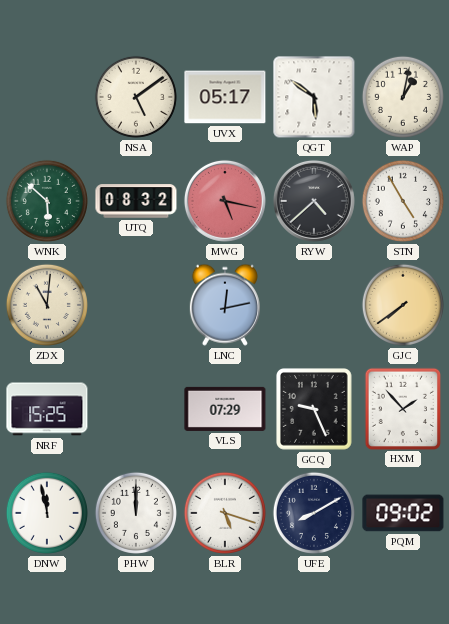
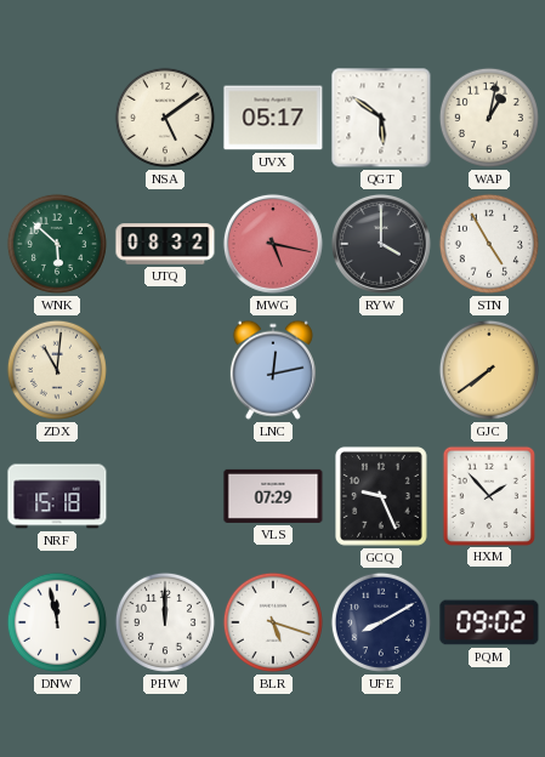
RYW: 4:38 -> 4:00
NRF: 15:25 -> 15:18
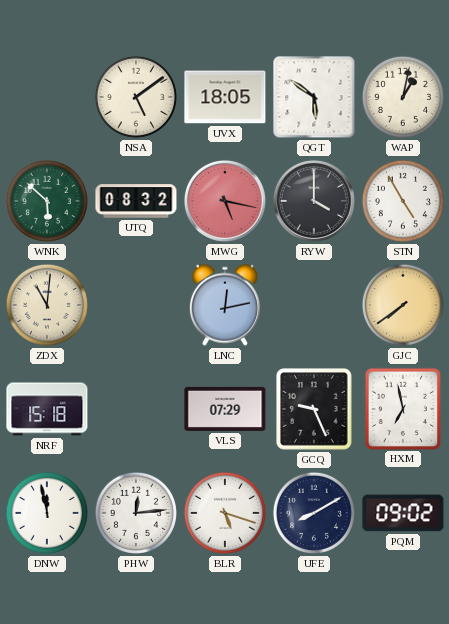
UVX: 05:17 -> 18:05
HXM: 1:53 -> 6:58
PHW: 12:00 -> 12:14
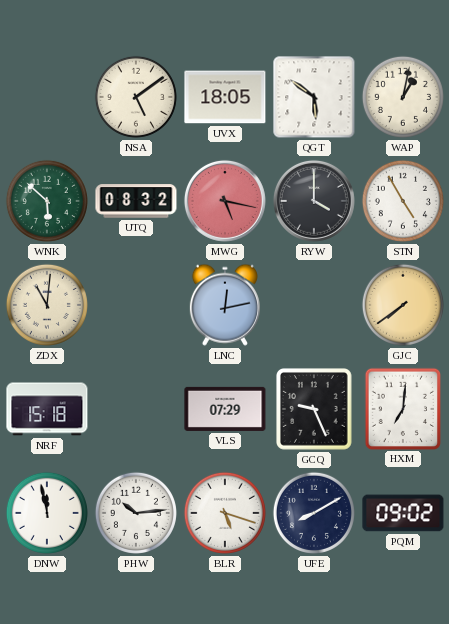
HXM: 6:58 -> 7:01
PHW: 12:14 -> 10:14
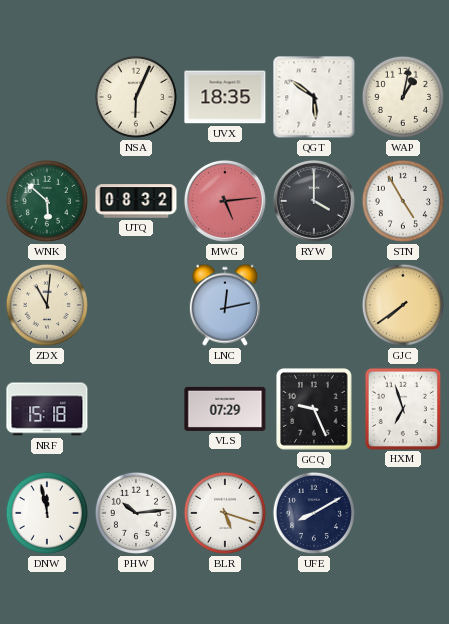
NSA: 5:09 -> 6:04
UVX: 18:05 -> 18:35
MWG: 5:17 -> 5:14
HXM: 7:01 -> 6:57
PQM: 09:02 -> none
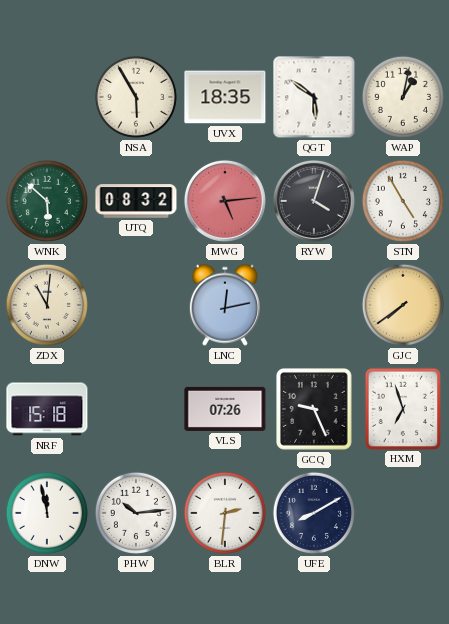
NSA: 6:04 -> 5:55
RYW: 4:00 -> 4:03
VLS: 07:29 -> 07:26
BLR: 5:18 -> 2:31
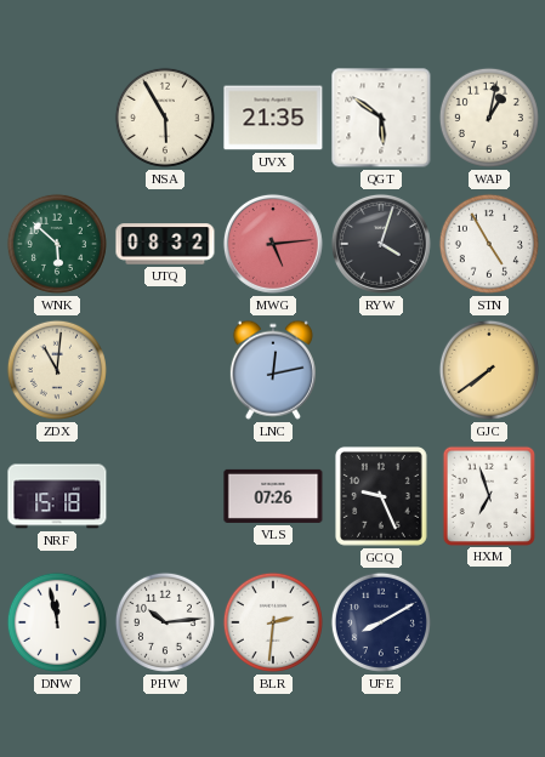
UVX: 18:35 -> 21:35
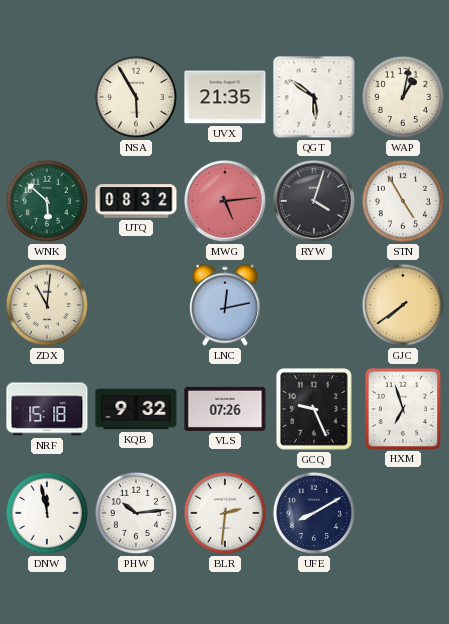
KQB: none -> 9:32
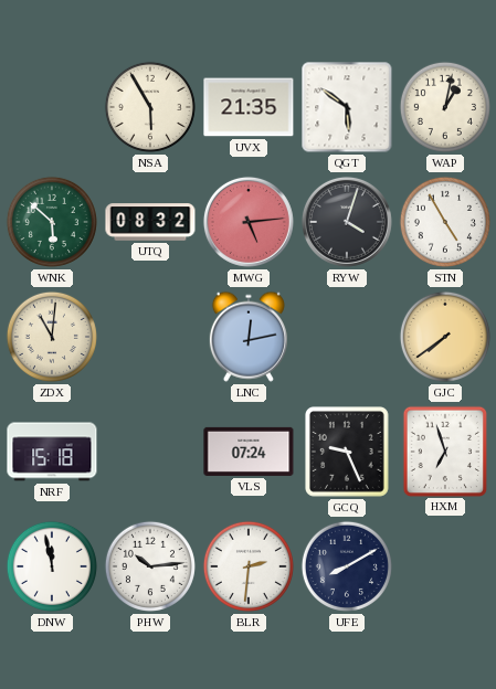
KQB: 9:32 -> none
VLS: 07:26 -> 07:24
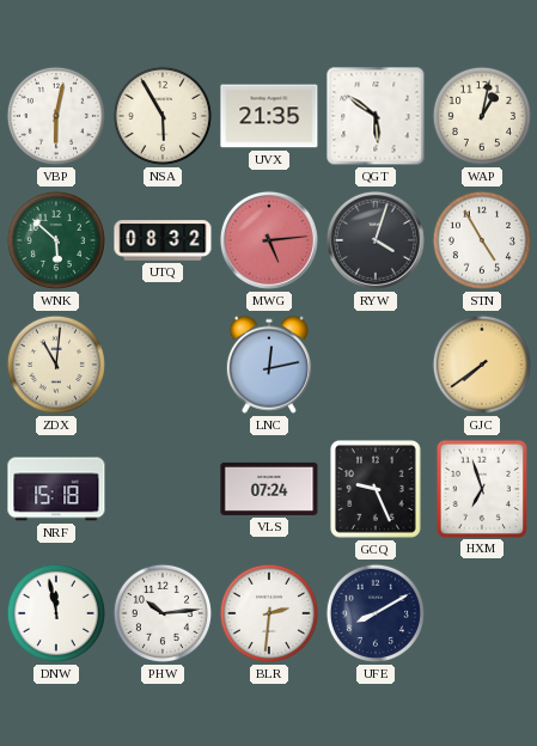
VBP: none -> 6:02
